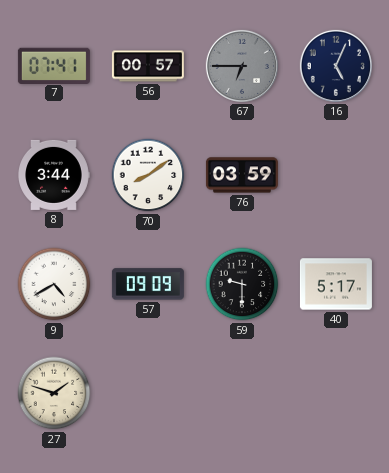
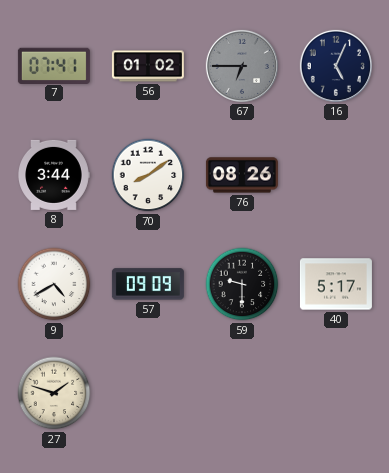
56: 00:57 -> 01:02
76: 03:59 -> 08:26
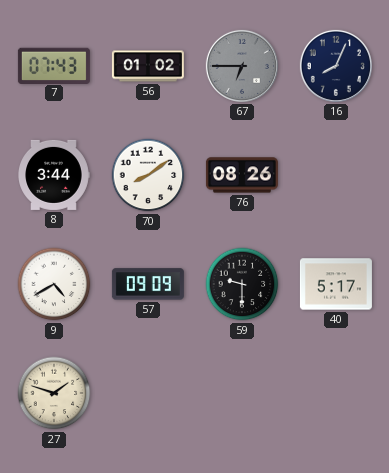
7: 07:41 -> 07:43
16: 5:04 -> 8:04
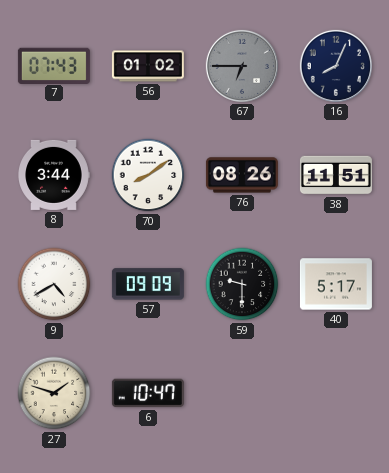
38: none -> 11:51
6: none -> 10:47
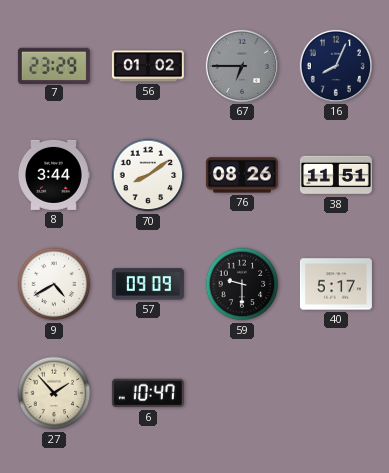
7: 07:43 -> 23:29
27: 1:48 -> 1:53
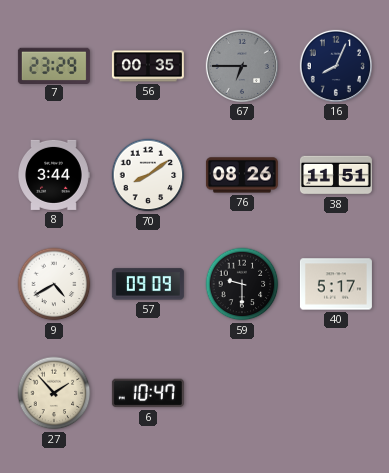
56: 01:02 -> 00:35
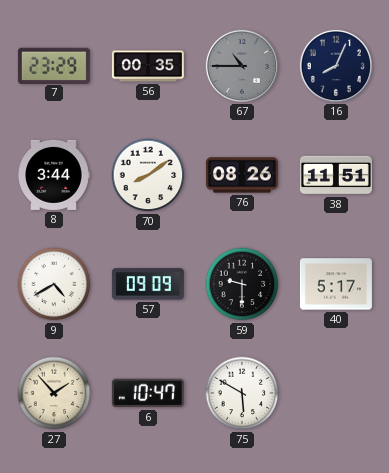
67: 6:45 -> 10:45
75: none -> 5:50
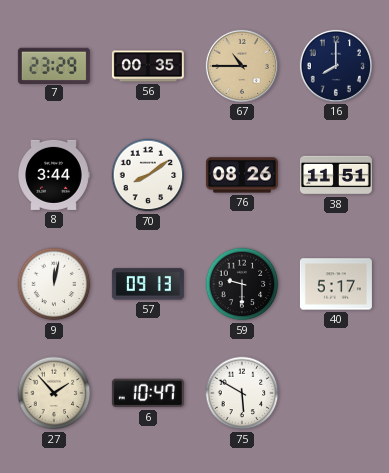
67 dial: grey -> champagne
16: 8:04 -> 8:00
9: 4:40 -> 12:02
57: 09:09 -> 09:13
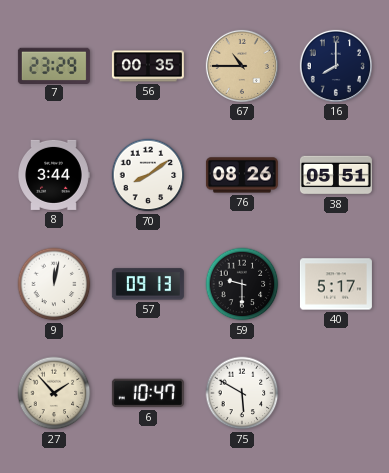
38: 11:51 -> 05:51
